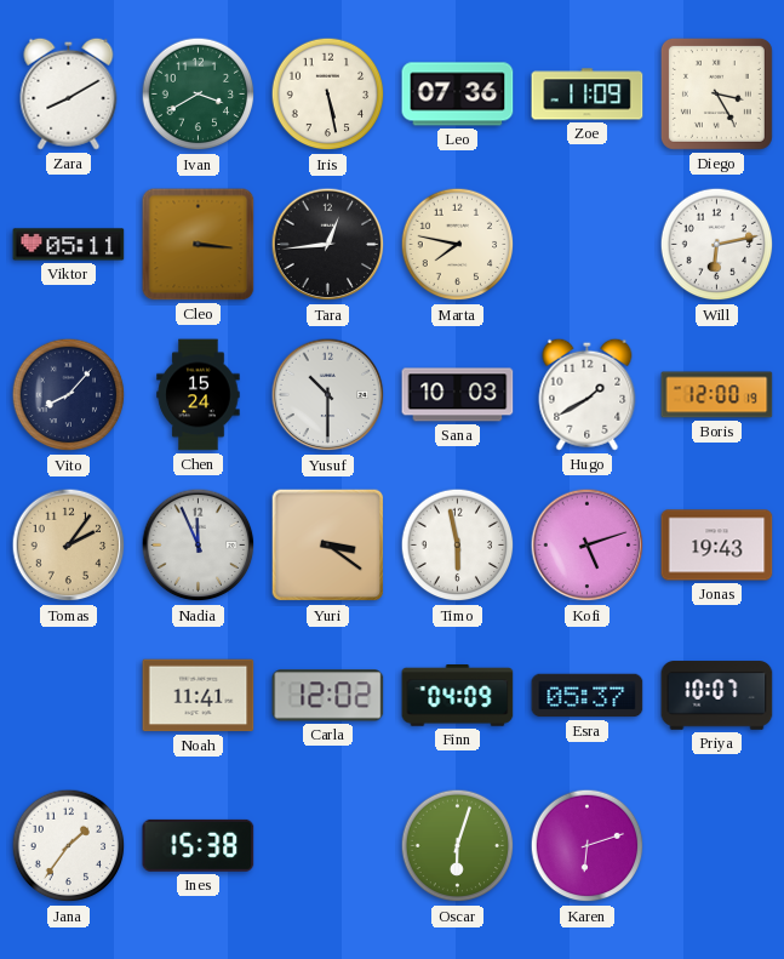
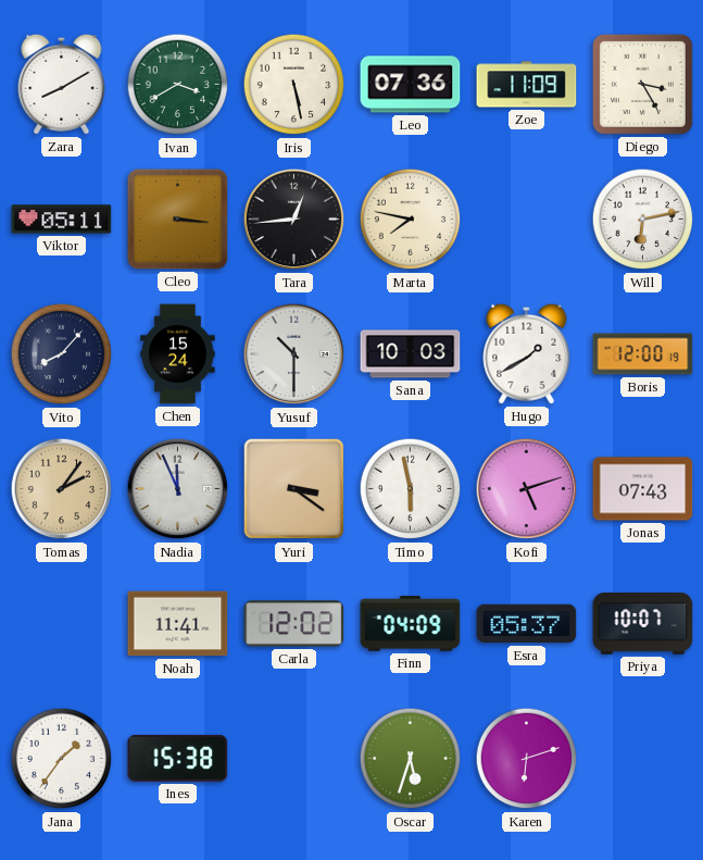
Jonas: 19:43 -> 07:43
Oscar: 6:03 -> 5:33
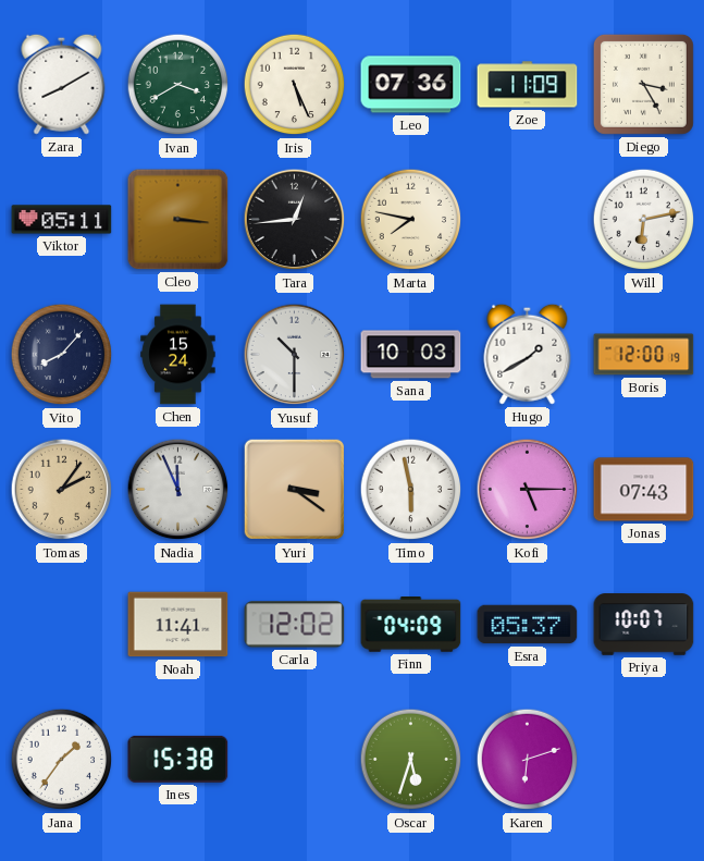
Iris: 5:28 -> 5:26
Kofi: 5:12 -> 5:15
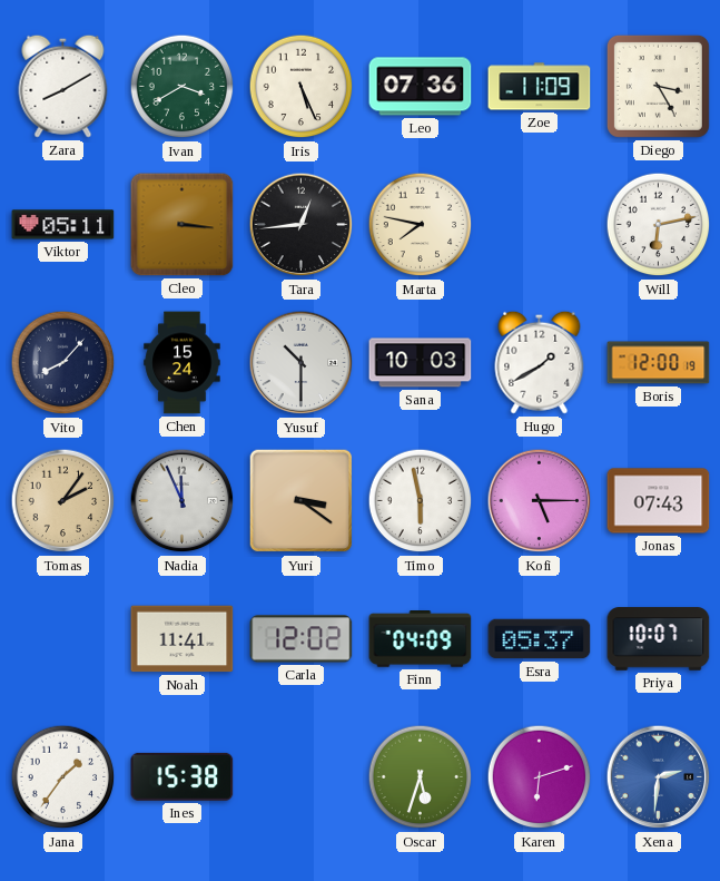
Xena: none -> 2:31
